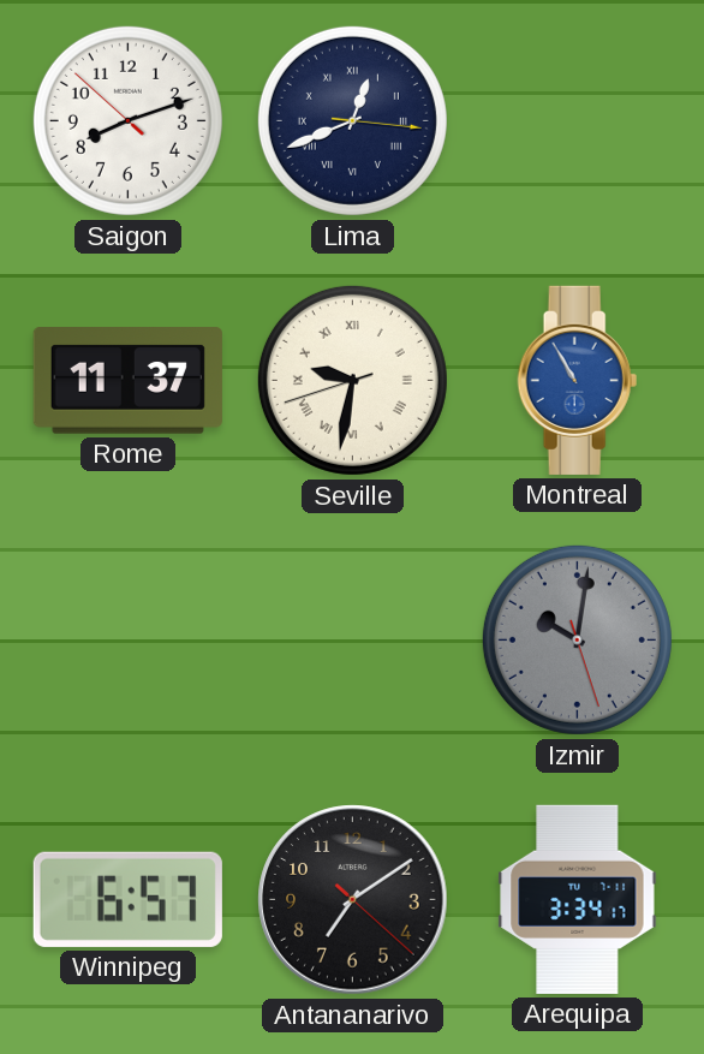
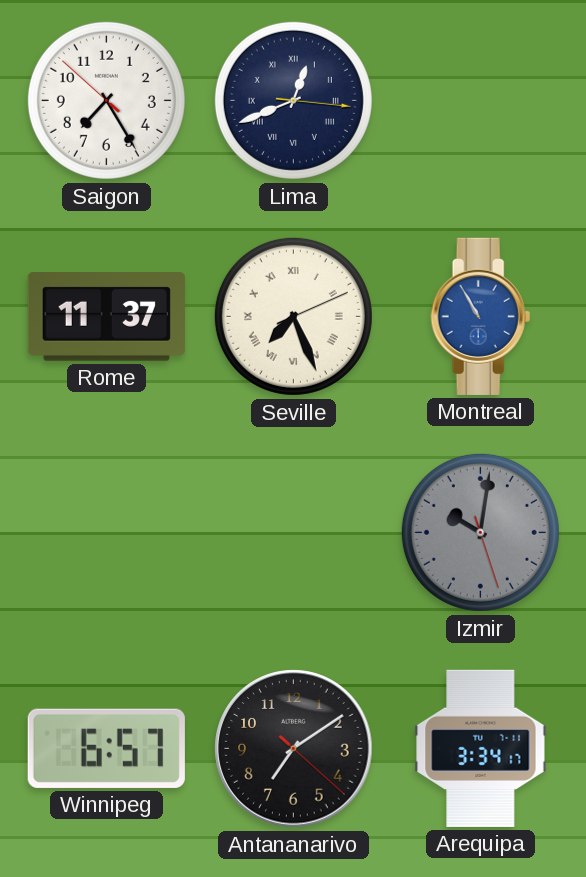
Saigon: 8:11 -> 7:24
Seville: 9:31 -> 7:26
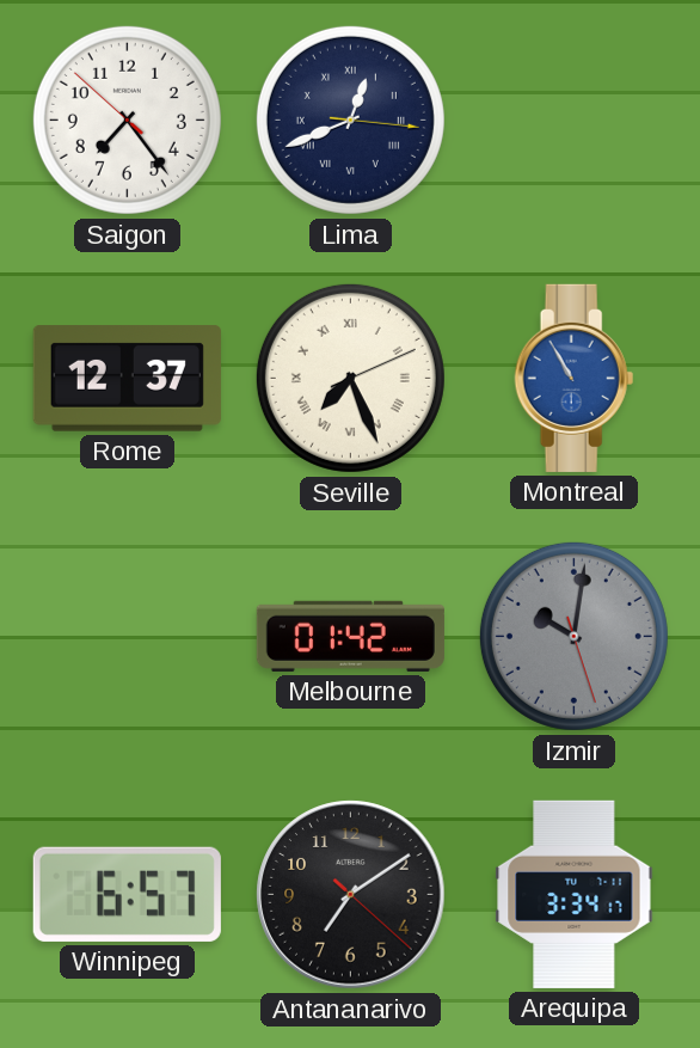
Saigon: 7:24 -> 7:23
Rome: 11:37 -> 12:37
Melbourne: none -> 01:42
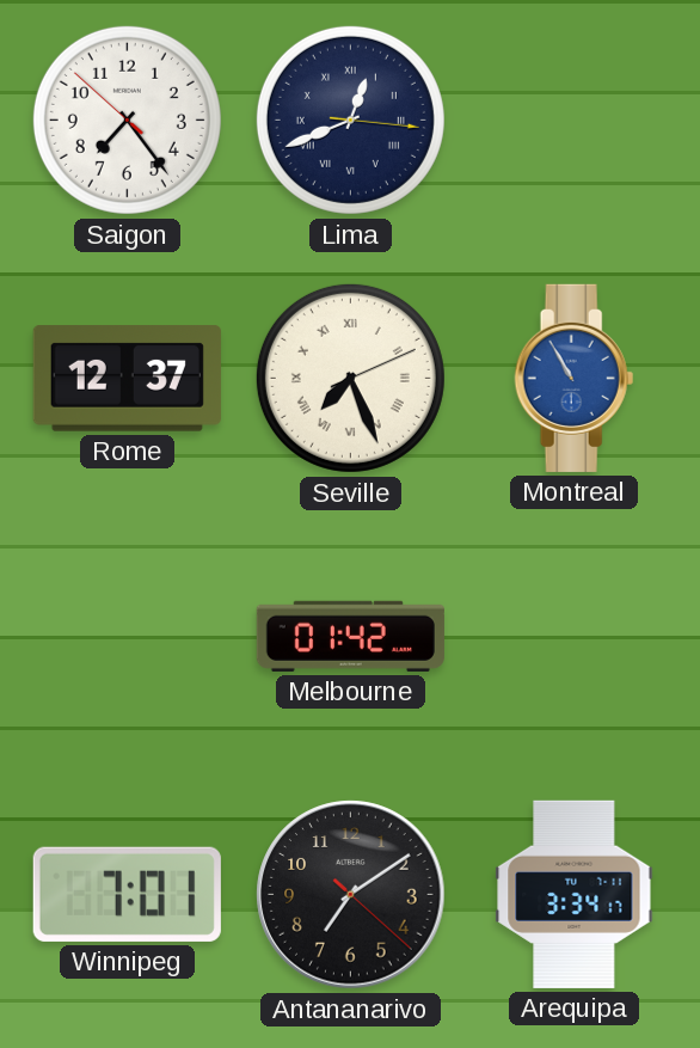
Izmir: 10:01 -> none
Winnipeg: 6:57 -> 7:01
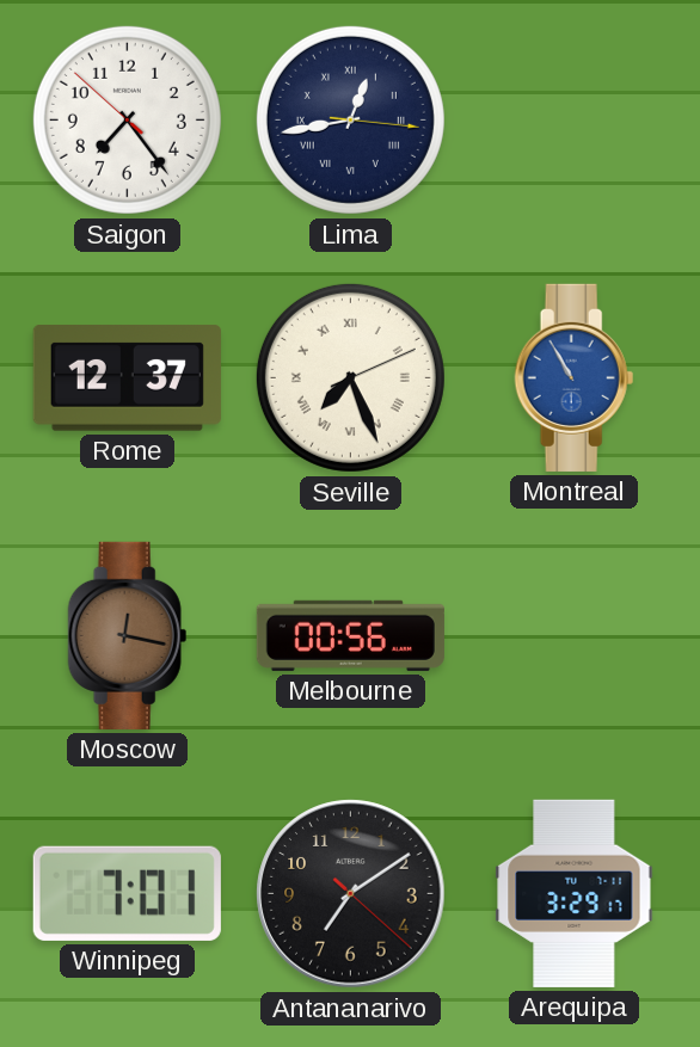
Lima: 12:41 -> 12:43
Moscow: none -> 12:17
Melbourne: 01:42 -> 00:56
Arequipa: 3:34 -> 3:29
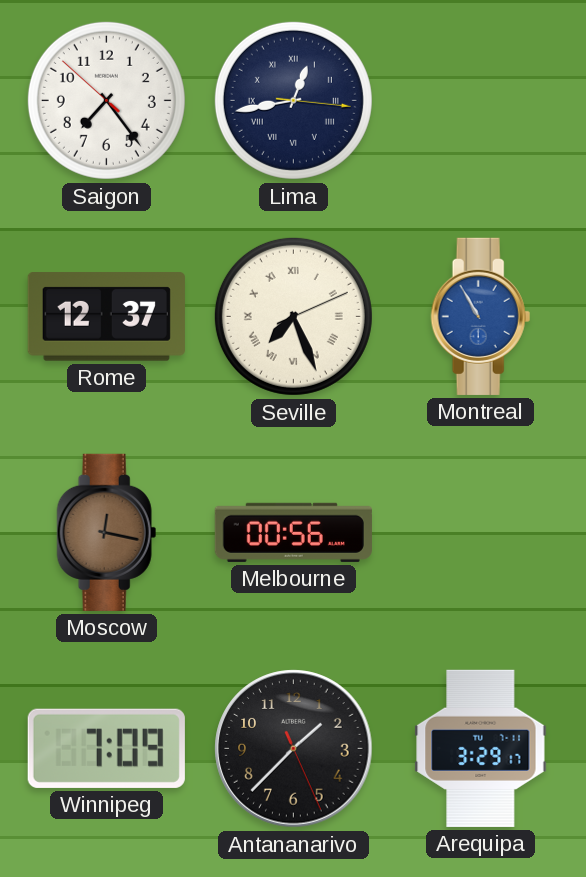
Winnipeg: 7:01 -> 7:09
Antananarivo: 7:09 -> 1:37
